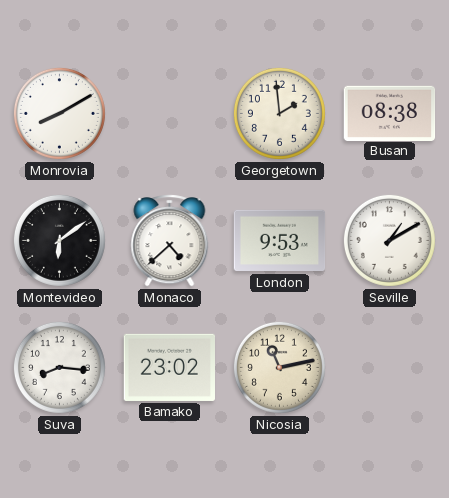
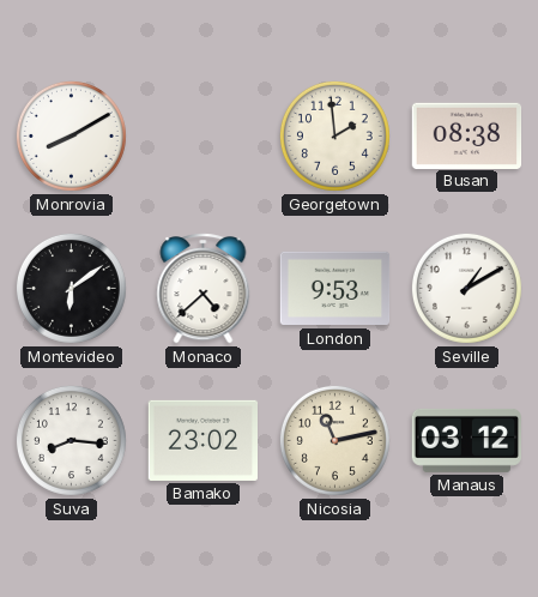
Manaus: none -> 03:12
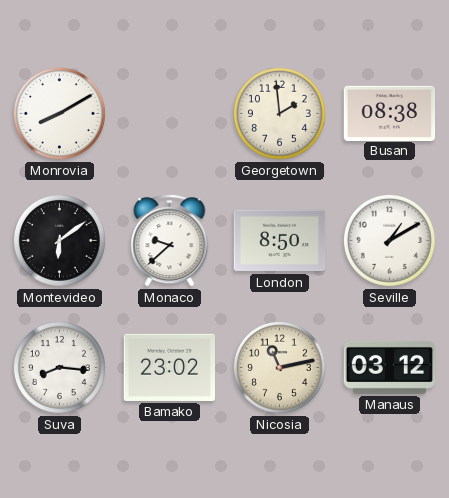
Monaco: 4:38 -> 9:38
London: 9:53 -> 8:50
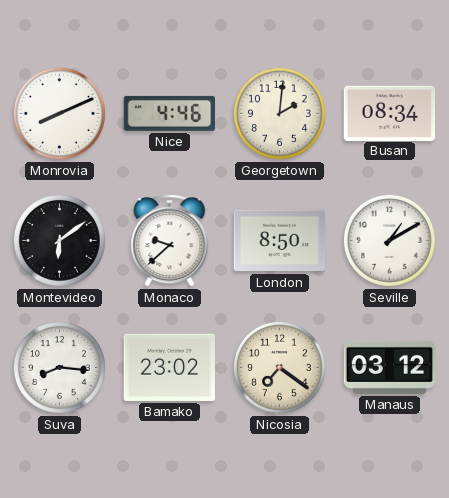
Monrovia: 8:10 -> 8:11
Nice: none -> 4:46
Georgetown: 1:59 -> 2:01
Busan: 08:38 -> 08:34
Nicosia: 11:13 -> 7:21
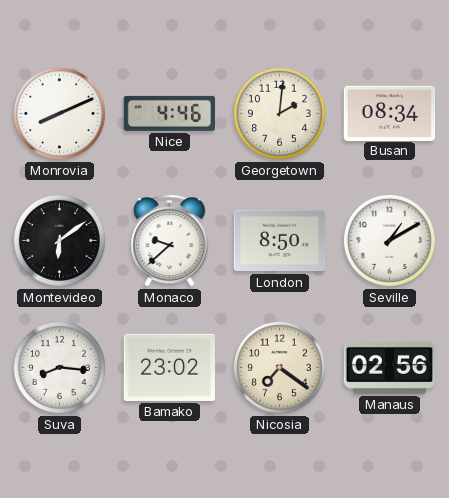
Manaus: 03:12 -> 02:56
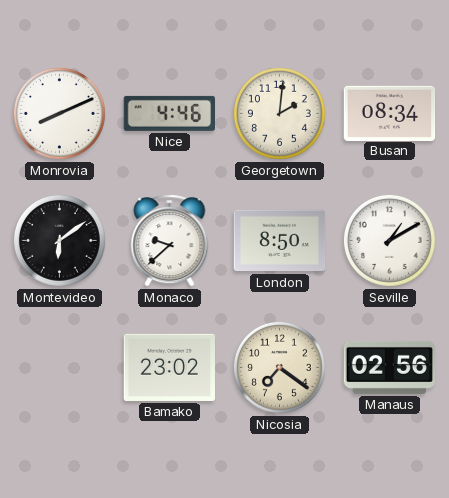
Suva: 8:16 -> none
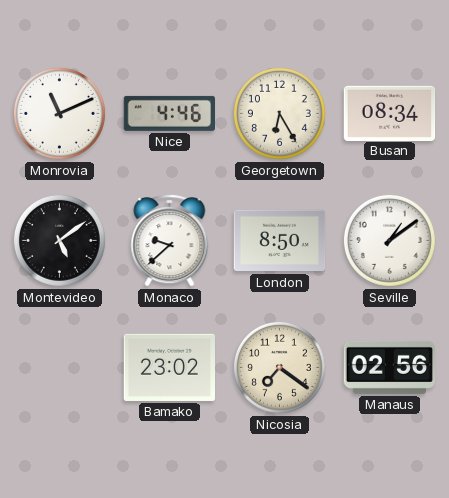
Monrovia: 8:11 -> 11:11
Georgetown: 2:01 -> 6:25
Montevideo: 6:09 -> 5:09
Seville: 1:10 -> 1:09
